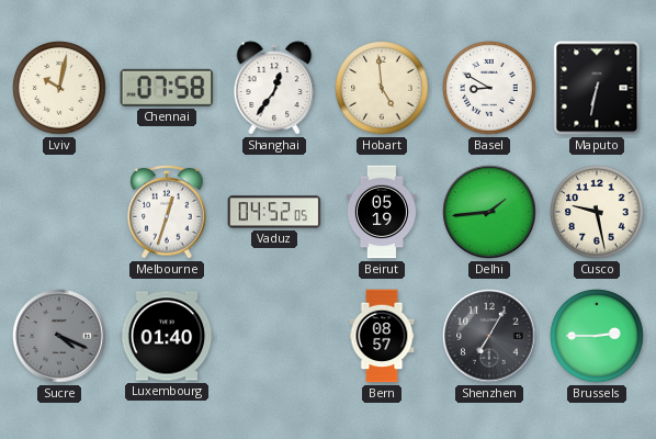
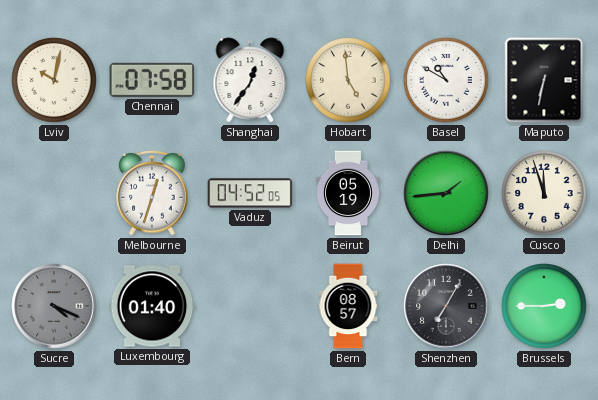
Basel: 8:50 -> 10:50
Cusco: 9:28 -> 11:57
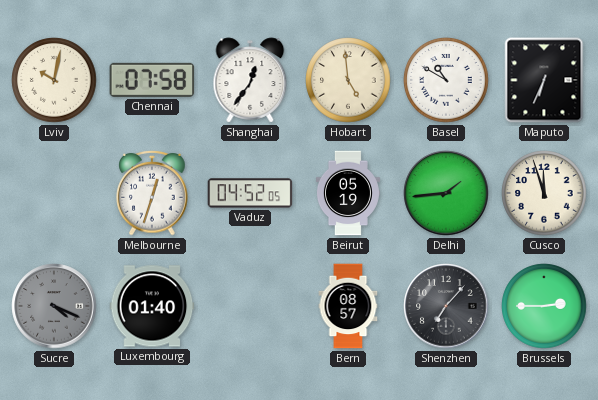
Maputo: 6:32 -> 6:34
Shenzhen: 7:05 -> 7:07
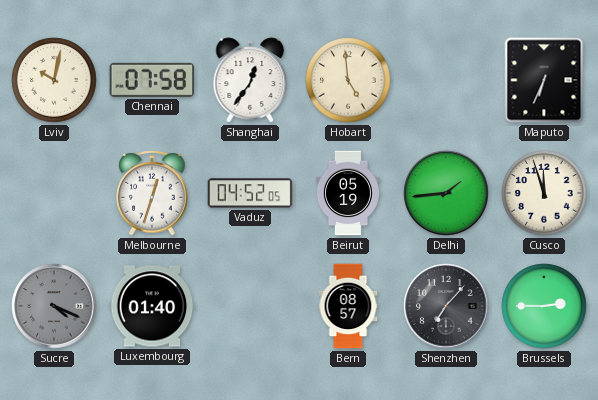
Basel: 10:50 -> none
